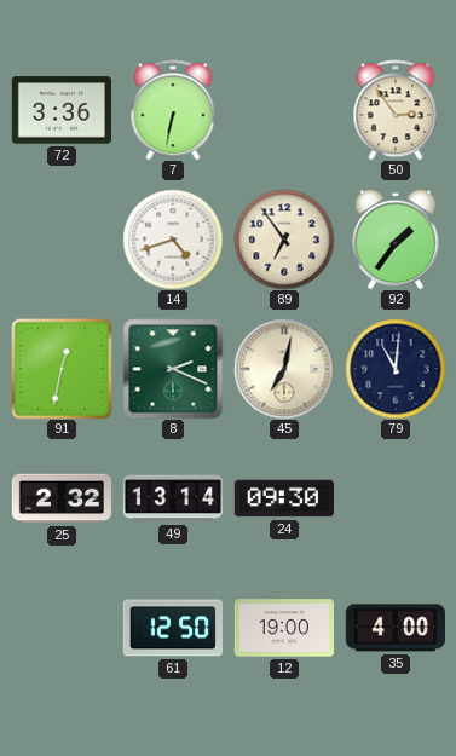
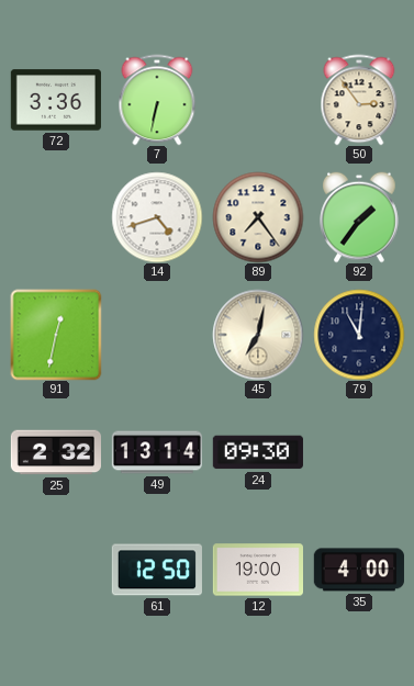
89: 6:54 -> 7:24
8: 2:19 -> none
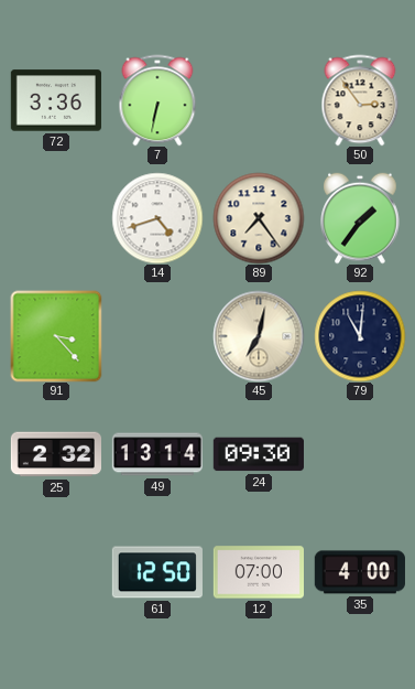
91: 12:32 -> 3:23
12: 19:00 -> 07:00
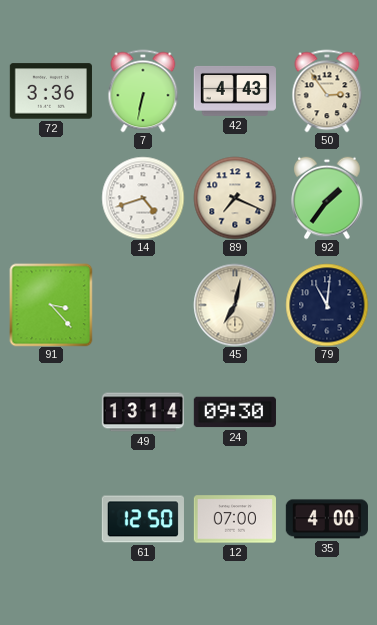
42: none -> 4:43
89: 7:24 -> 7:19
25: 2:32 -> none
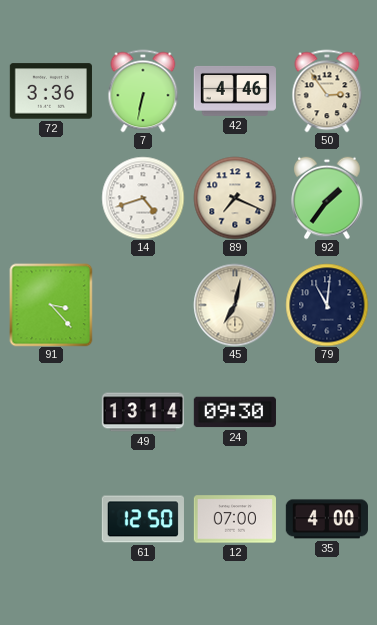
42: 4:43 -> 4:46
